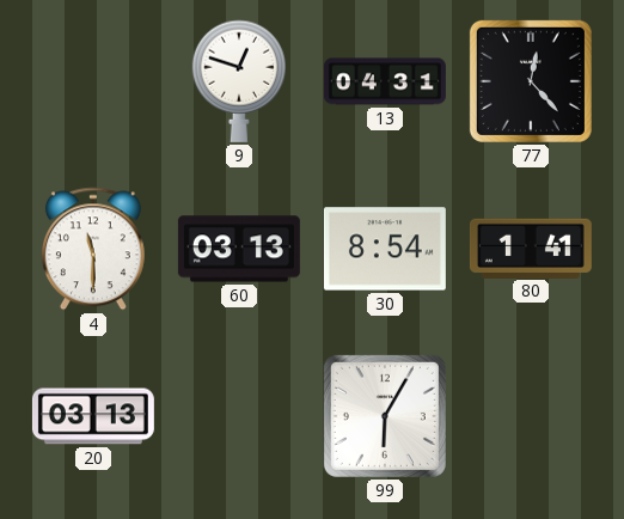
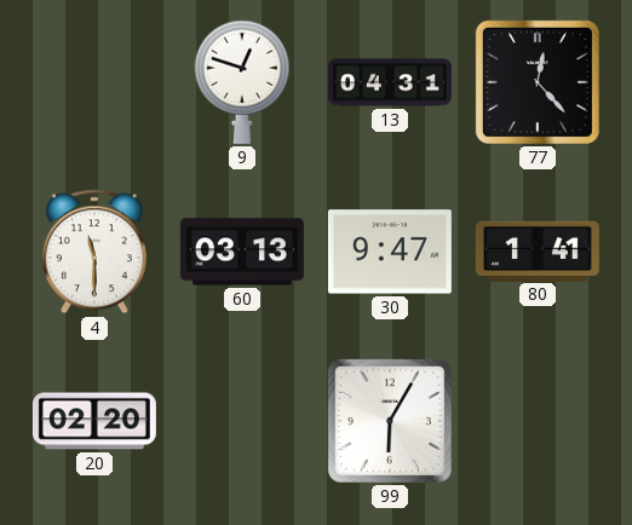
30: 8:54 -> 9:47
20: 03:13 -> 02:20
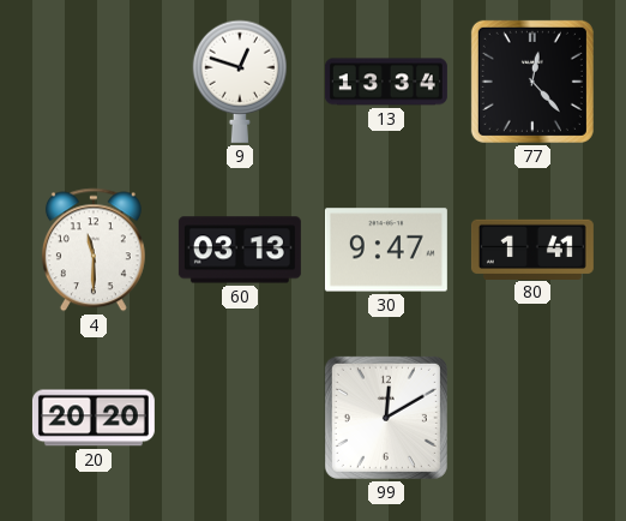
13: 04:31 -> 13:34
20: 02:20 -> 20:20
99: 6:05 -> 12:10
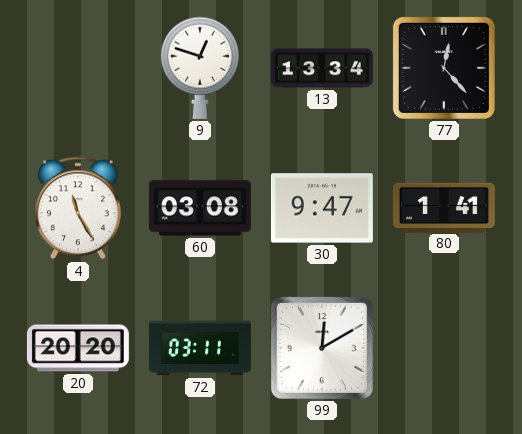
4: 11:30 -> 11:25
60: 03:13 -> 03:08
72: none -> 03:11
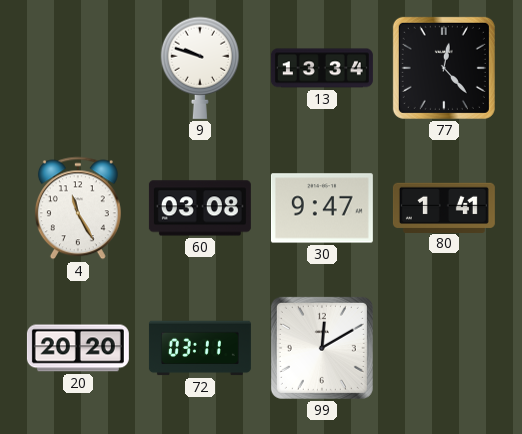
9: 12:48 -> 9:48
